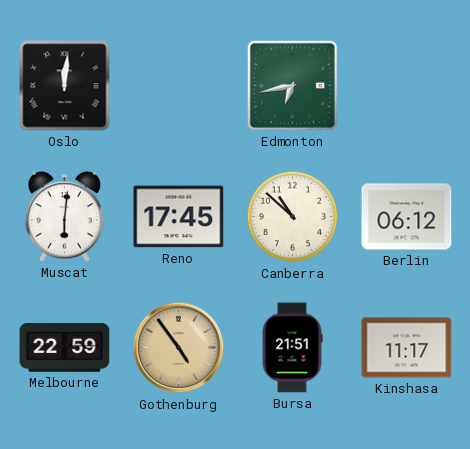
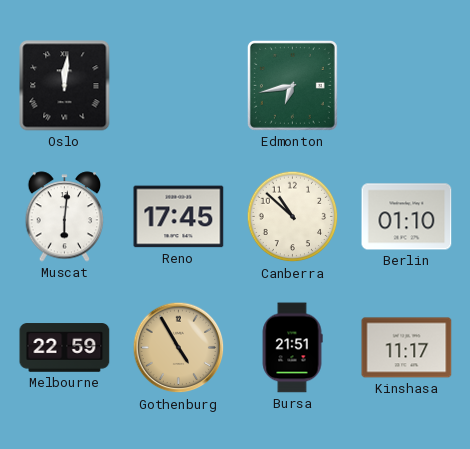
Berlin: 06:12 -> 01:10
Gothenburg: 4:54 -> 4:55
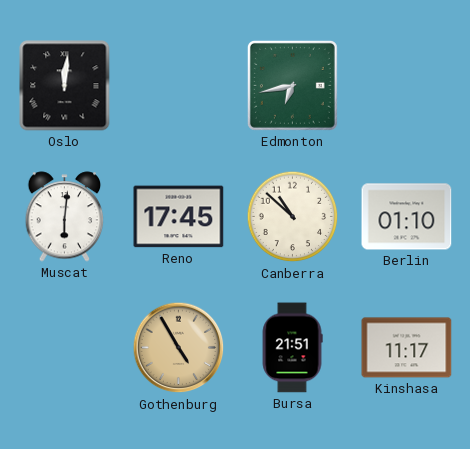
Melbourne: 22:59 -> none
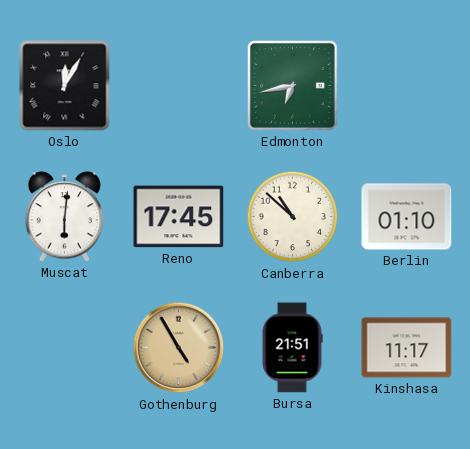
Oslo: 12:01 -> 12:05
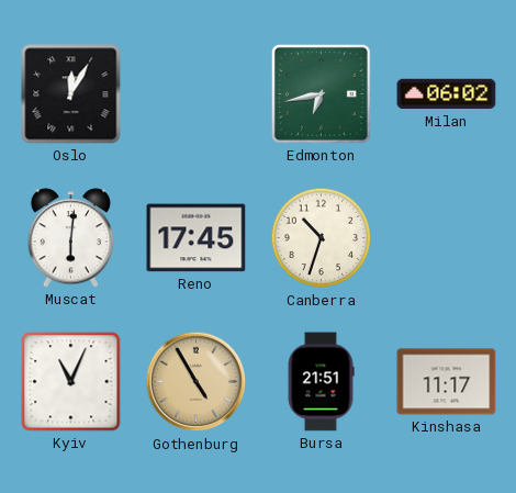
Milan: none -> 06:02
Canberra: 10:52 -> 10:33
Berlin: 01:10 -> none
Kyiv: none -> 11:04
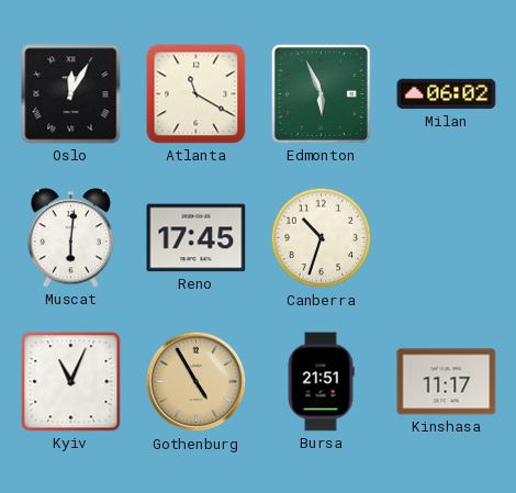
Atlanta: none -> 11:20
Edmonton: 6:43 -> 5:56
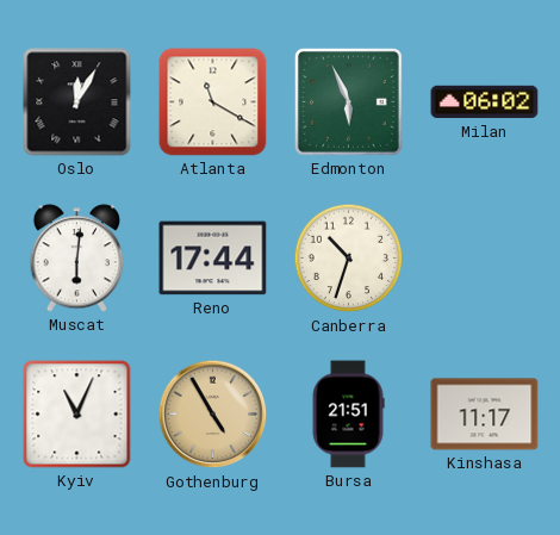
Reno: 17:45 -> 17:44
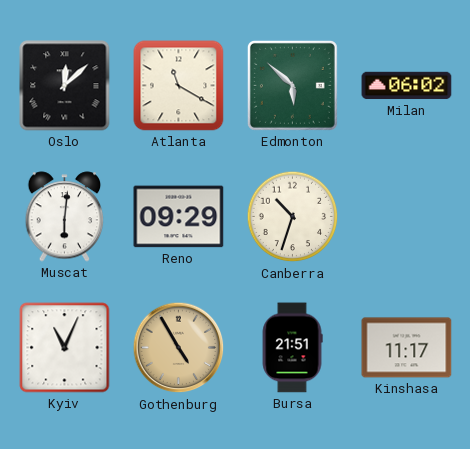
Oslo: 12:05 -> 12:08
Edmonton: 5:56 -> 5:52
Reno: 17:44 -> 09:29
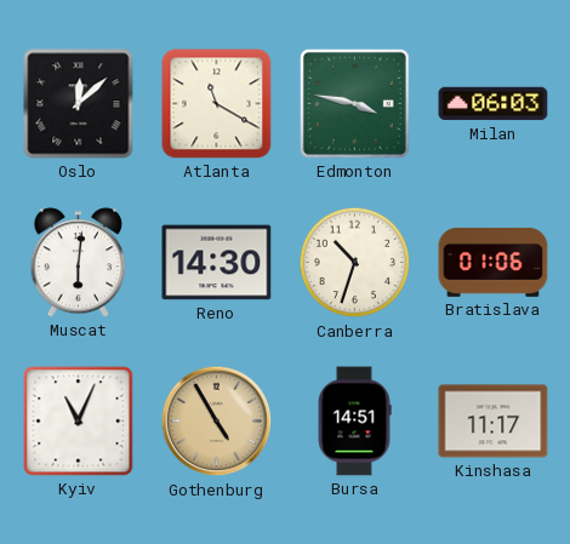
Edmonton: 5:52 -> 3:47
Milan: 06:02 -> 06:03
Reno: 09:29 -> 14:30
Bratislava: none -> 01:06
Bursa: 21:51 -> 14:51
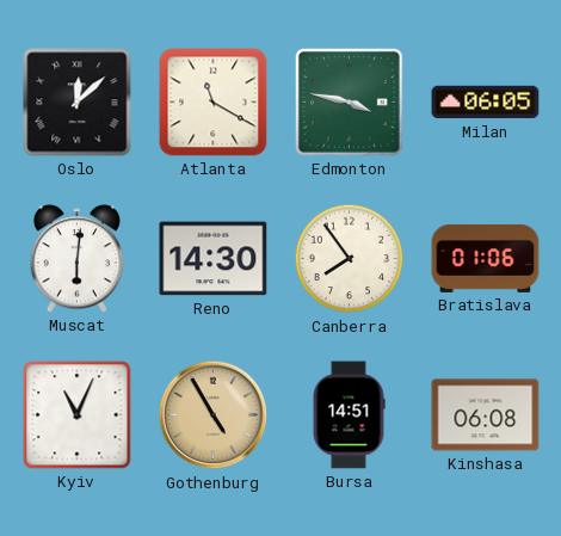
Milan: 06:03 -> 06:05
Canberra: 10:33 -> 7:54
Kinshasa: 11:17 -> 06:08
